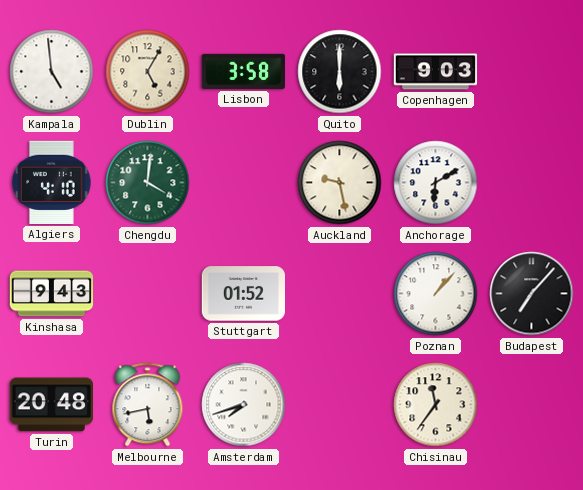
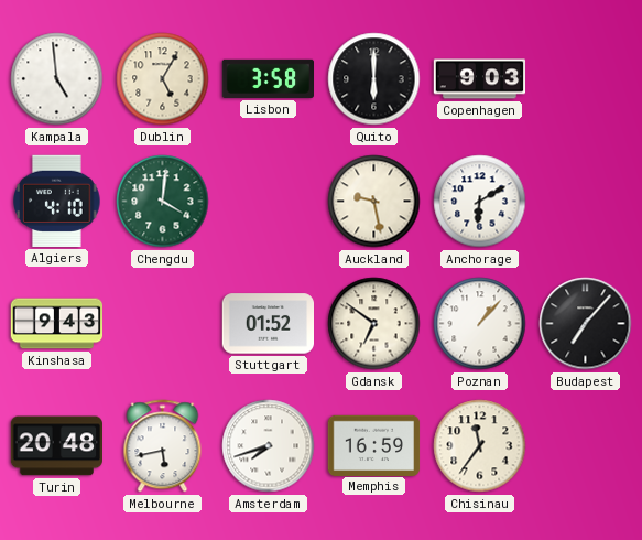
Gdansk: none -> 6:51
Memphis: none -> 16:59
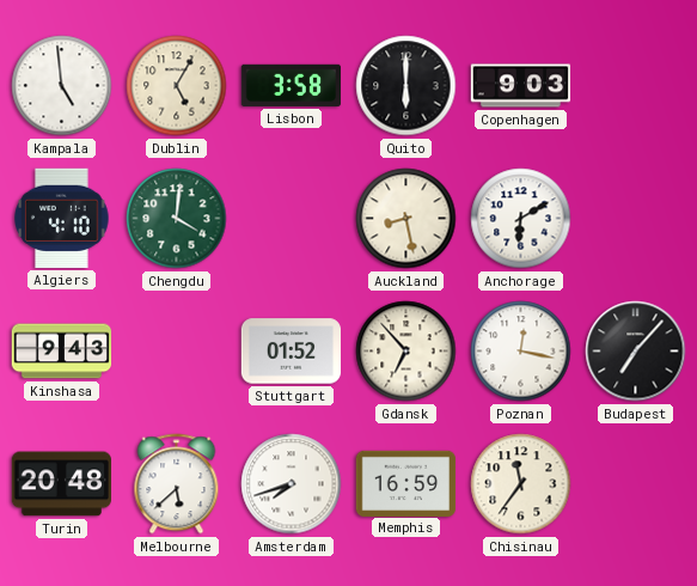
Auckland: 9:28 -> 8:28
Gdansk: 6:51 -> 6:53
Poznan: 1:07 -> 12:17
Melbourne: 5:43 -> 5:38
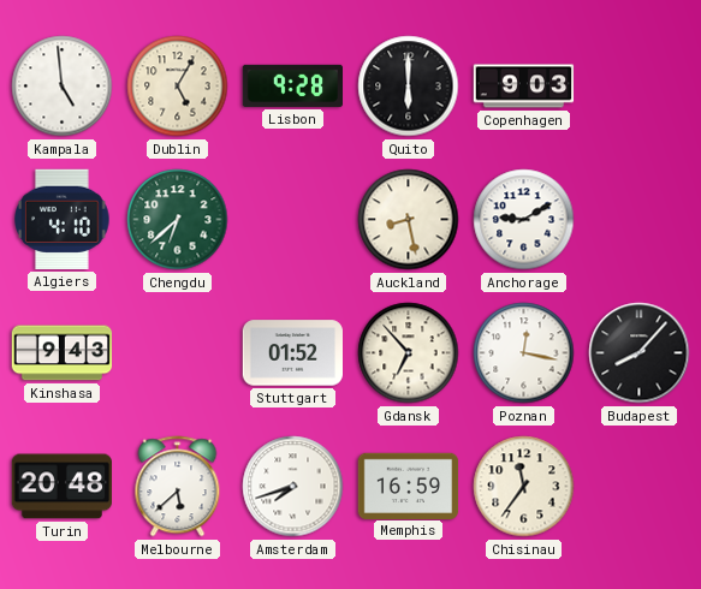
Lisbon: 3:58 -> 9:28
Chengdu: 4:01 -> 6:38
Anchorage: 6:10 -> 9:10
Budapest: 7:07 -> 8:07
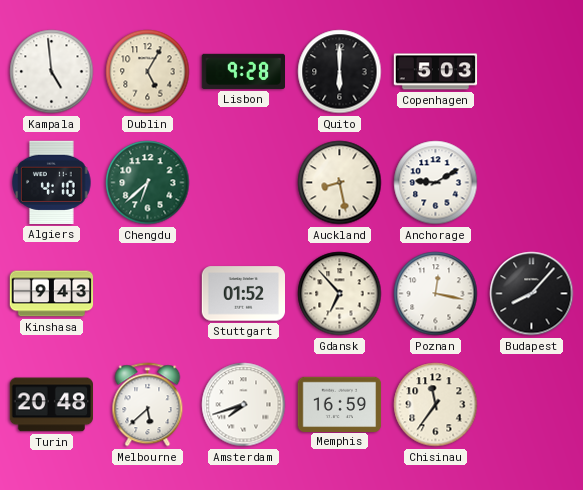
Copenhagen: 9:03 -> 5:03
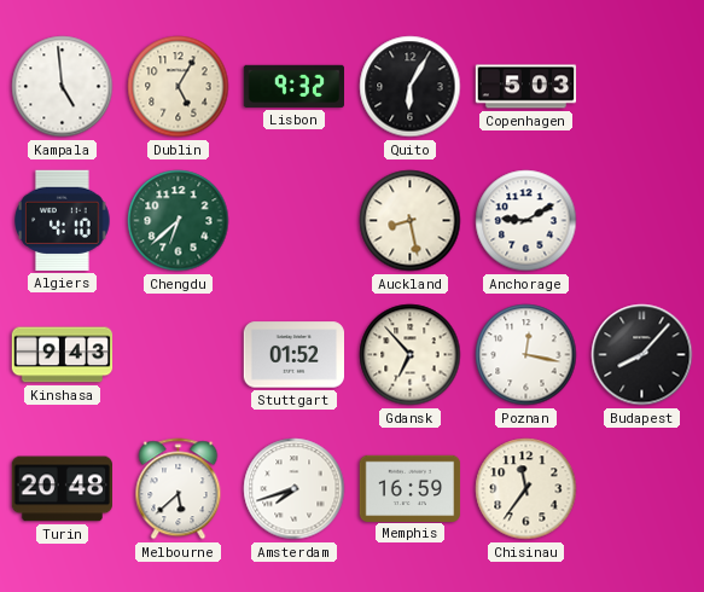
Lisbon: 9:28 -> 9:32
Quito: 6:00 -> 6:05
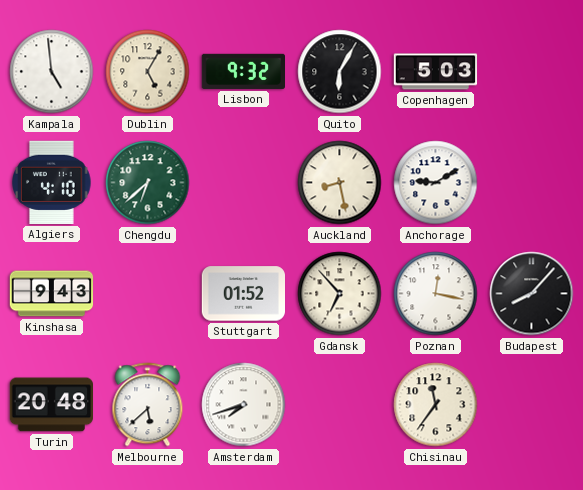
Memphis: 16:59 -> none
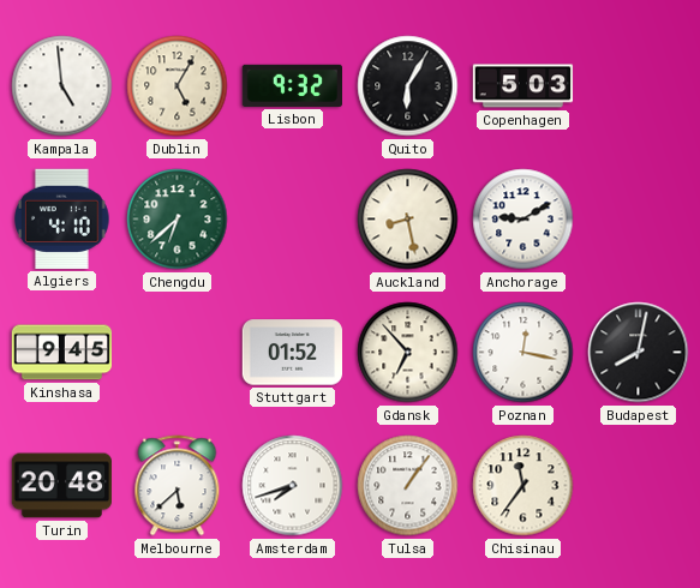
Kinshasa: 9:43 -> 9:45
Budapest: 8:07 -> 8:02
Tulsa: none -> 1:06
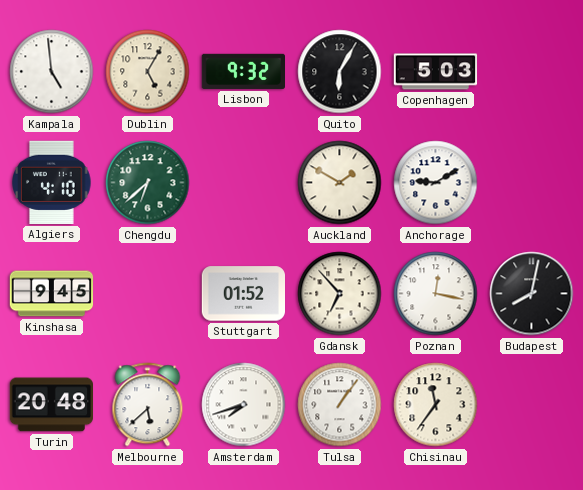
Auckland: 8:28 -> 1:50
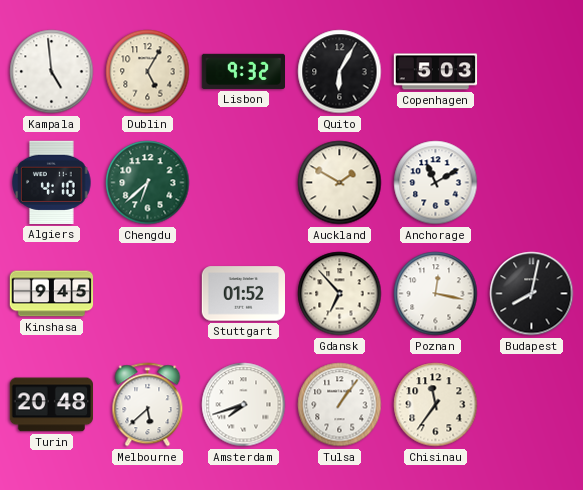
Anchorage: 9:10 -> 11:10
